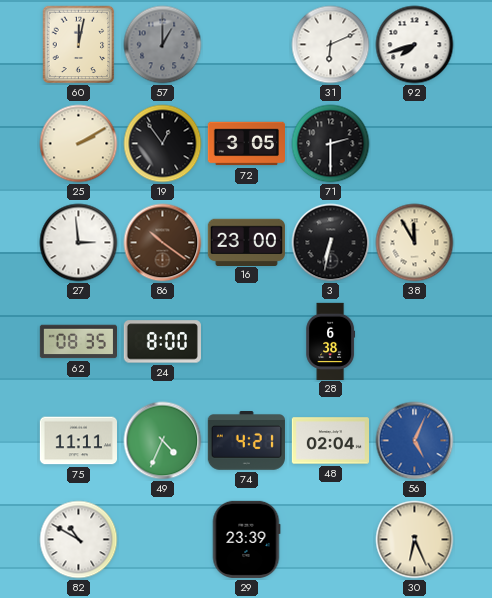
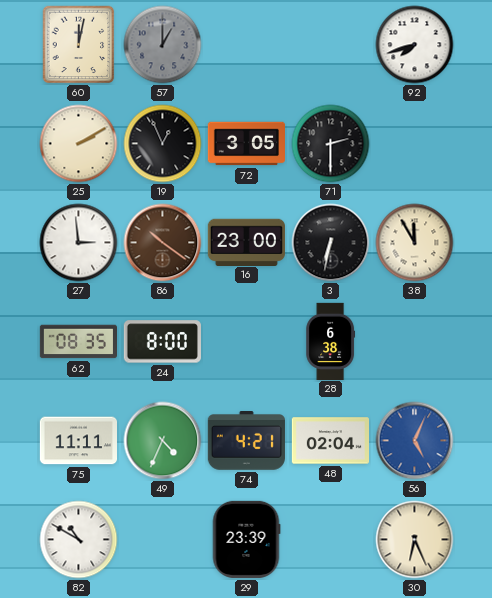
31: 6:11 -> none
19: 12:54 -> 12:56
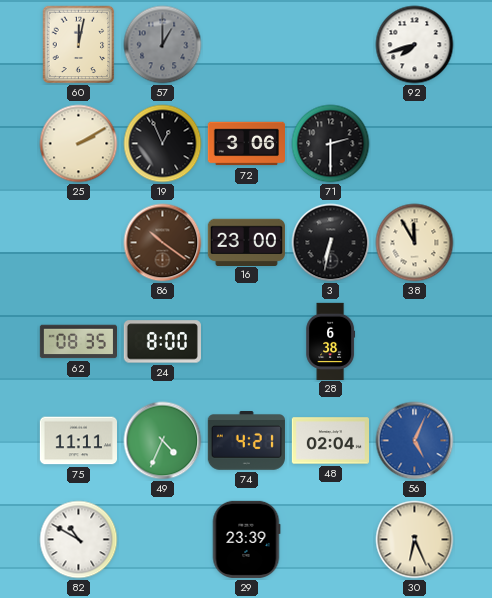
72: 3:05 -> 3:06
27: 2:59 -> none
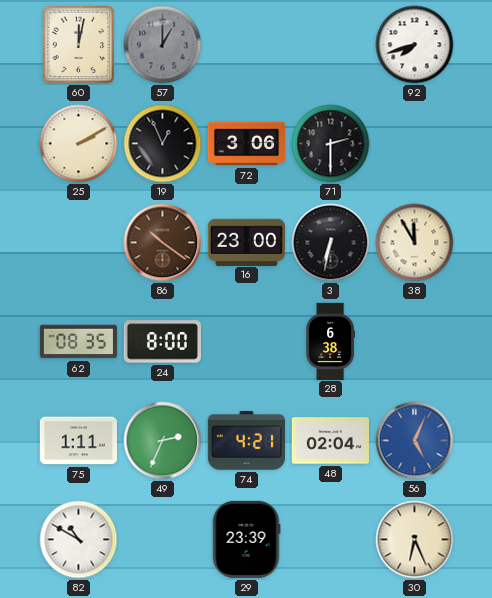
75: 11:11 -> 1:11
49: 4:34 -> 2:34
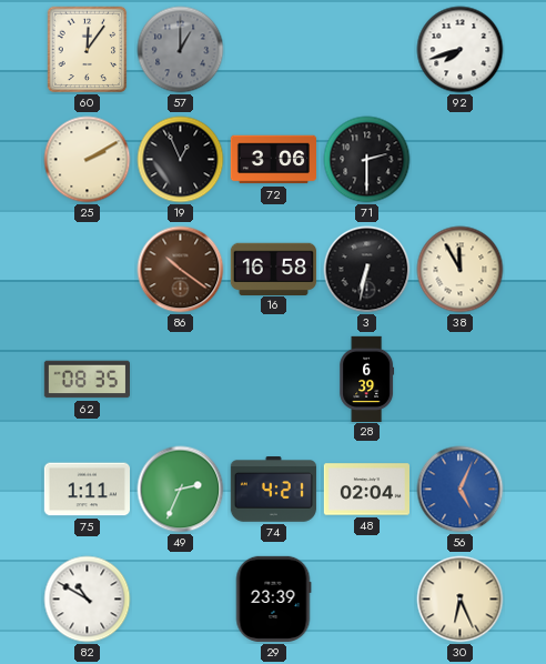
60: 12:02 -> 12:06
16: 23:00 -> 16:58
24: 8:00 -> none
28: 6:38 -> 6:39
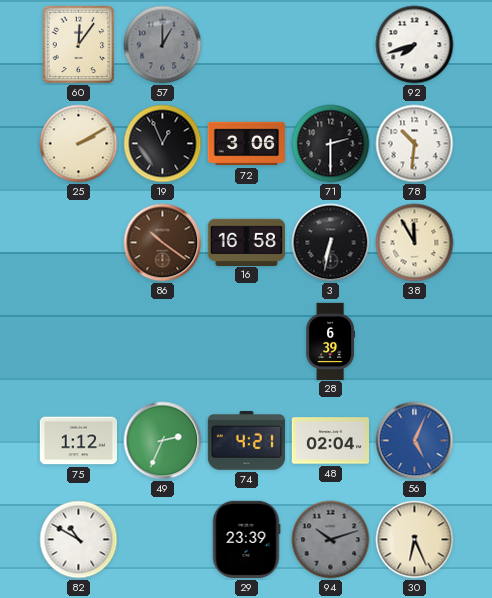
78: none -> 10:31
62: 08:35 -> none
75: 1:11 -> 1:12
94: none -> 10:12
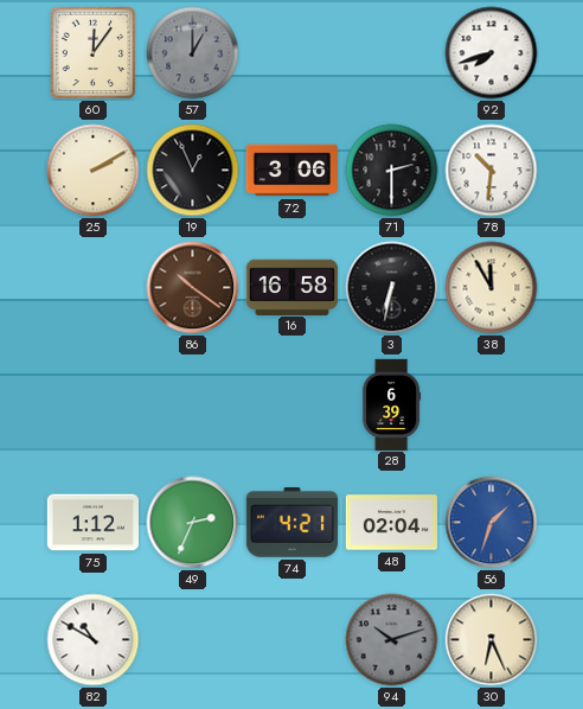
56: 5:04 -> 1:33
29: 23:39 -> none
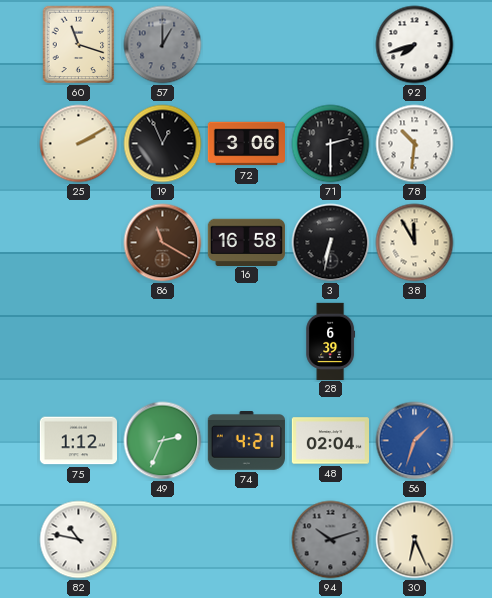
60: 12:06 -> 11:18
86: 10:21 -> 11:20
82: 10:50 -> 10:47
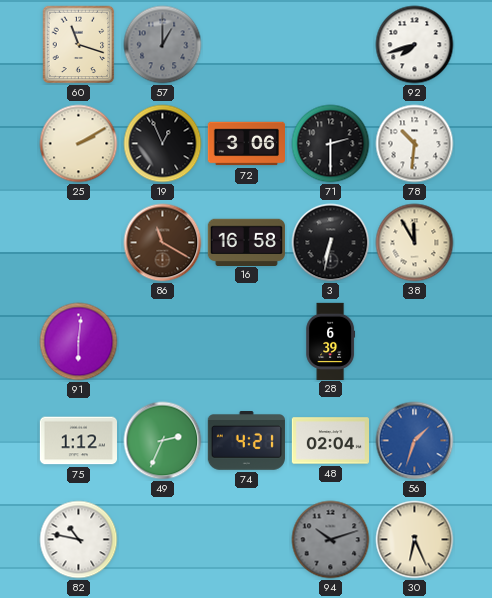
91: none -> 6:01
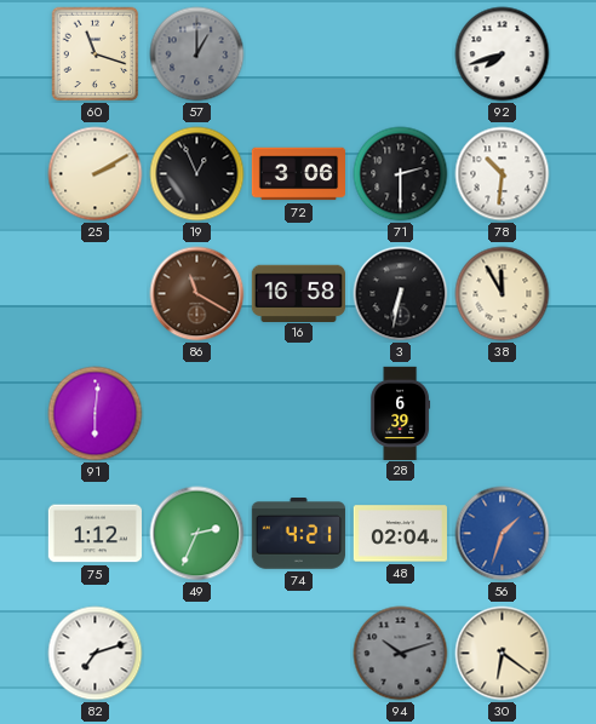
82: 10:47 -> 7:12
30: 6:26 -> 6:21
